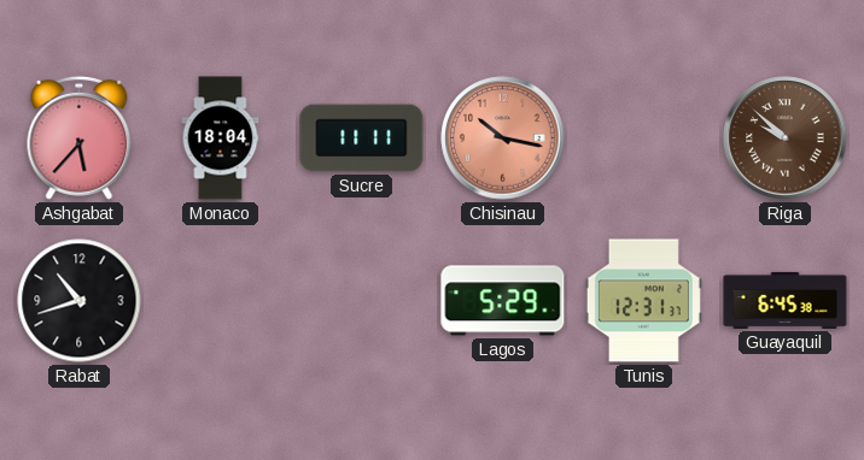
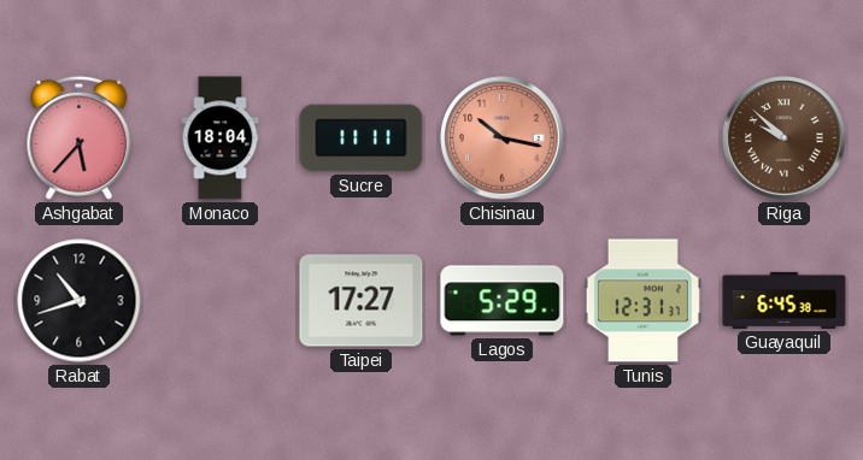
Taipei: none -> 17:27
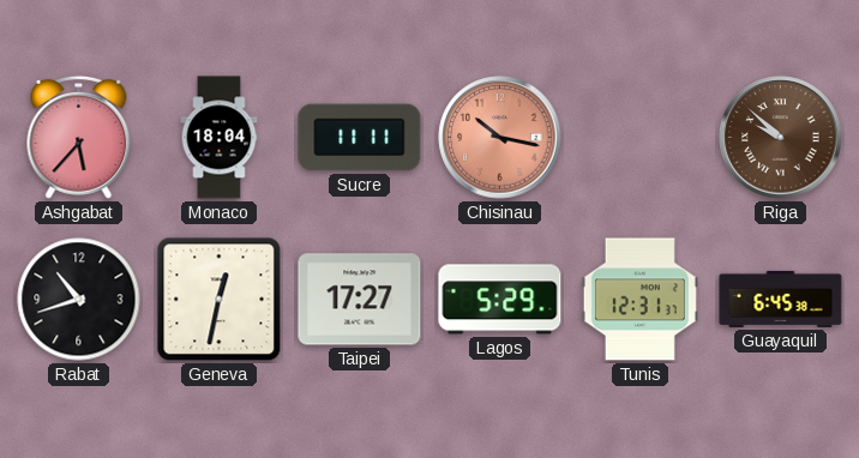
Geneva: none -> 12:32
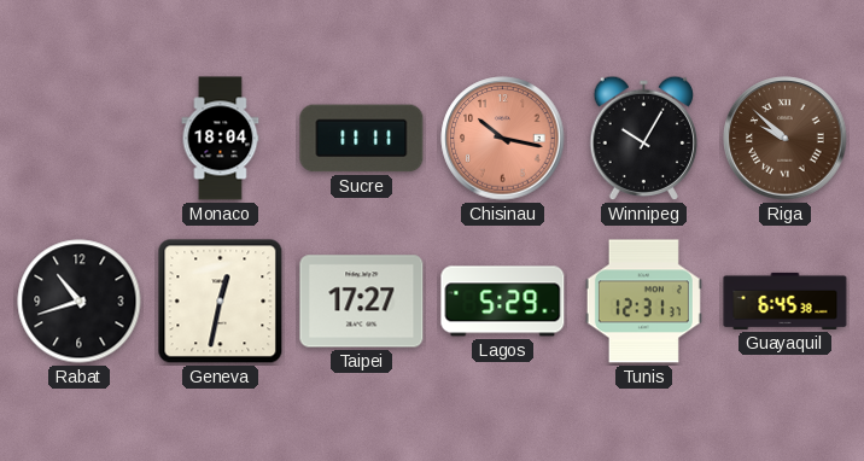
Ashgabat: 5:37 -> none
Winnipeg: none -> 10:05
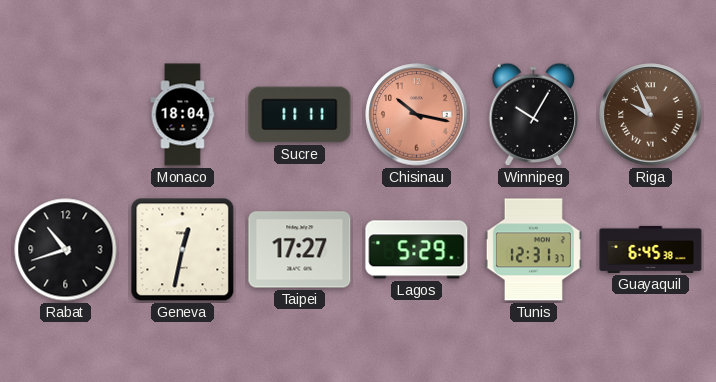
Riga: 9:52 -> 9:56
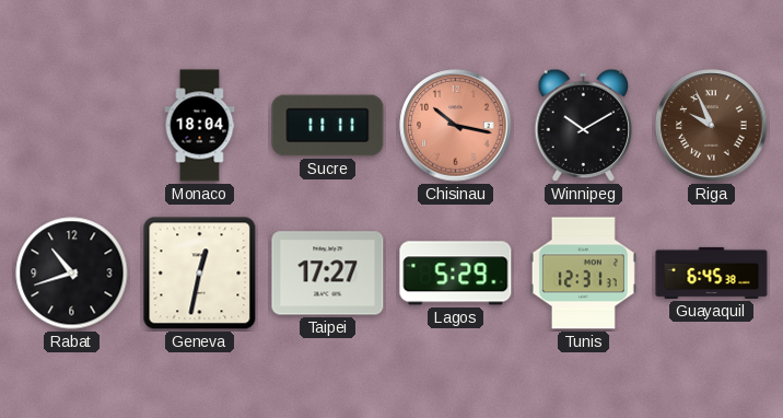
Winnipeg: 10:05 -> 10:10
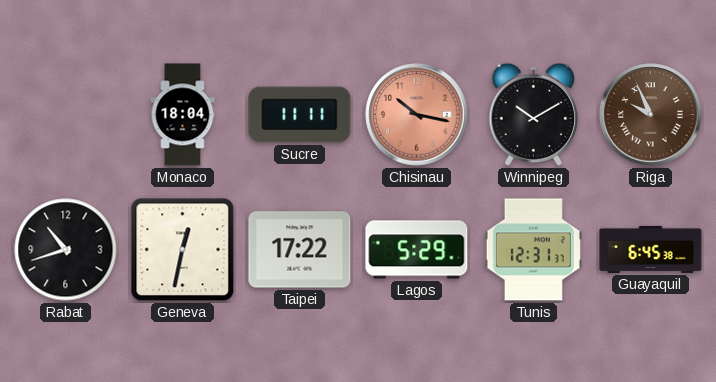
Taipei: 17:27 -> 17:22
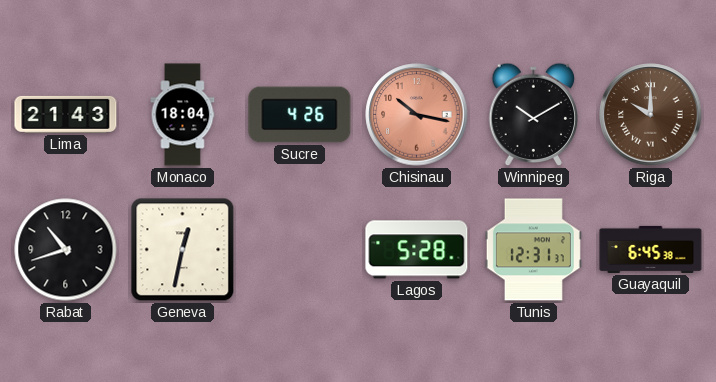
Lima: none -> 21:43
Sucre: 11:11 -> 4:26
Riga: 9:56 -> 10:00
Taipei: 17:22 -> none
Lagos: 5:29 -> 5:28
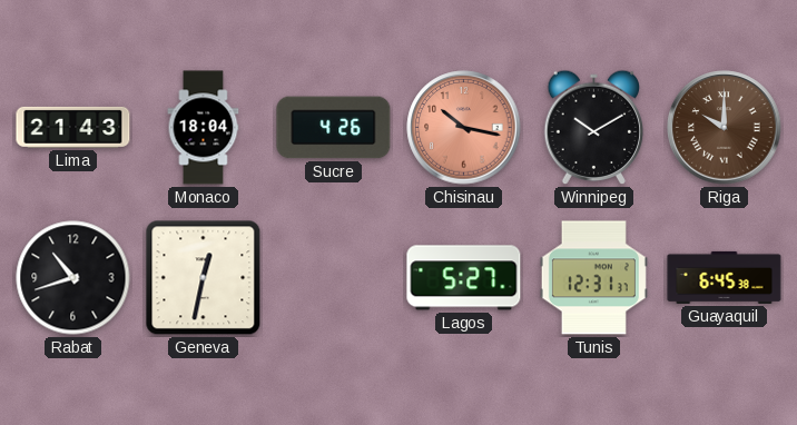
Lagos: 5:28 -> 5:27
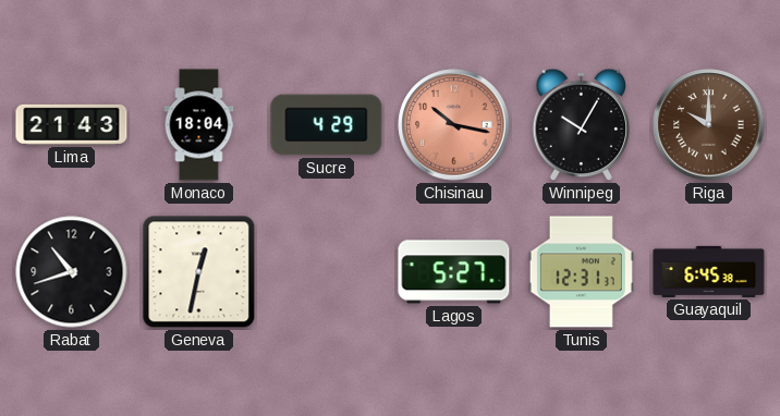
Sucre: 4:26 -> 4:29
Winnipeg: 10:10 -> 10:05
